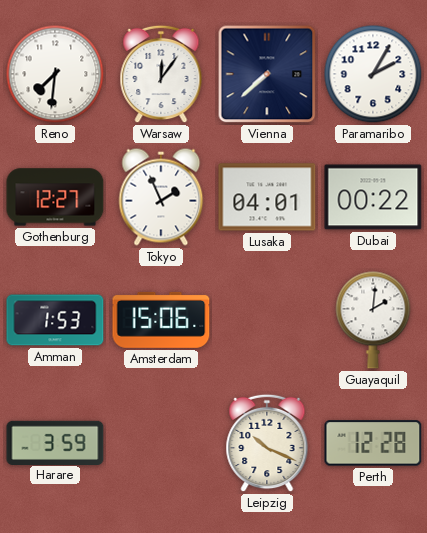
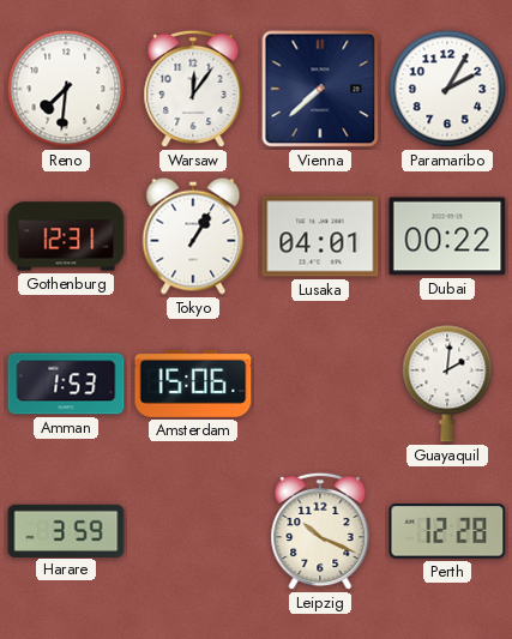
Gothenburg: 12:27 -> 12:31
Tokyo: 1:56 -> 1:05
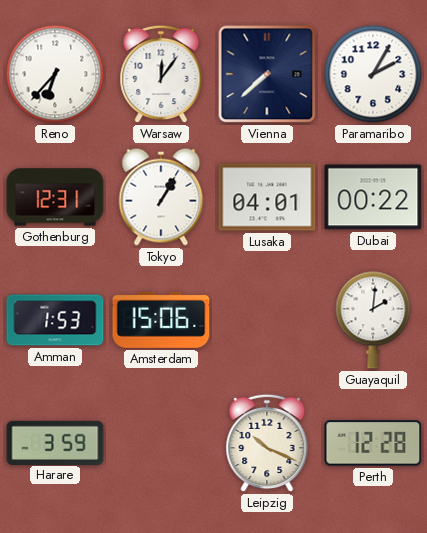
Reno: 7:31 -> 6:37
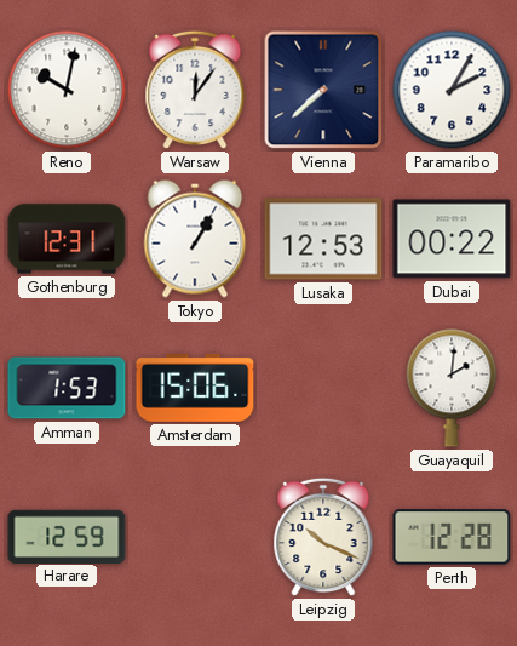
Reno: 6:37 -> 10:02
Lusaka: 04:01 -> 12:53
Harare: 3:59 -> 12:59
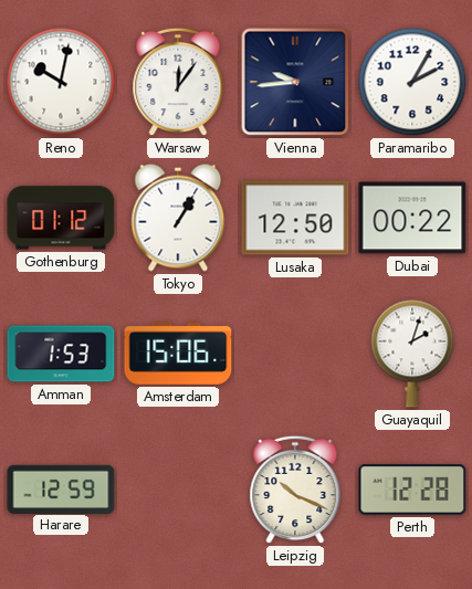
Vienna: 7:38 -> 9:44
Gothenburg: 12:31 -> 01:12
Lusaka: 12:53 -> 12:50
Guayaquil: 2:01 -> 2:03
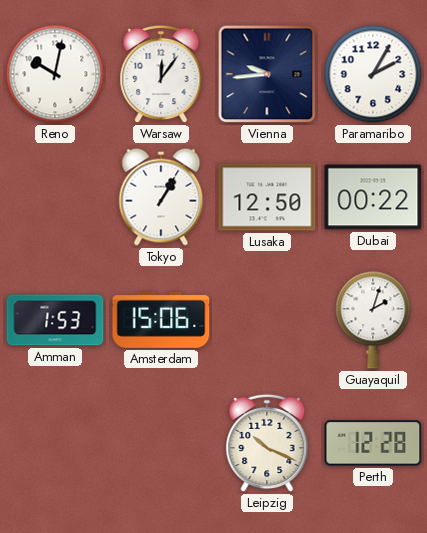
Gothenburg: 01:12 -> none
Harare: 12:59 -> none
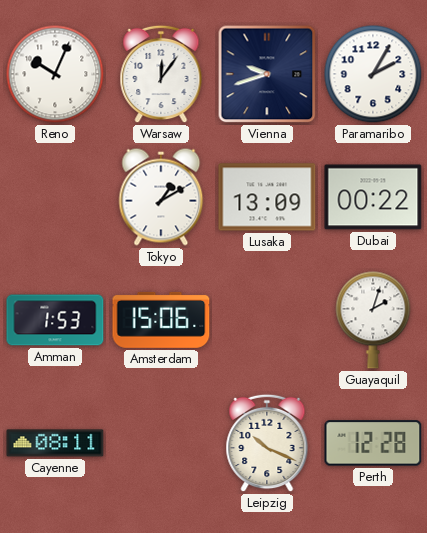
Reno: 10:02 -> 10:04
Vienna: 9:44 -> 9:42
Tokyo: 1:05 -> 1:10
Lusaka: 12:50 -> 13:09
Cayenne: none -> 08:11
